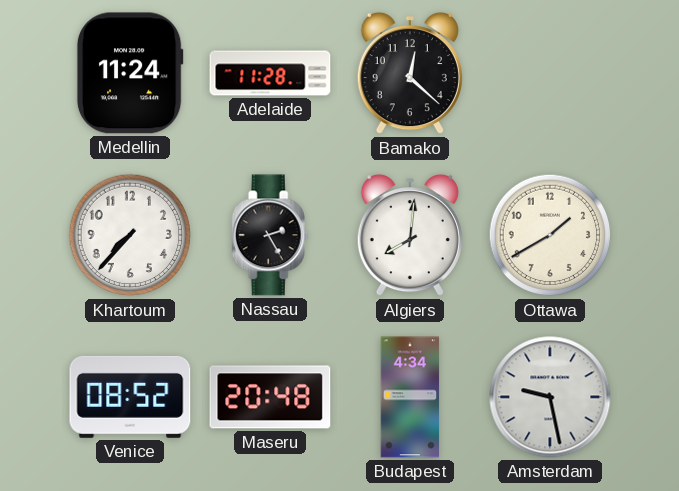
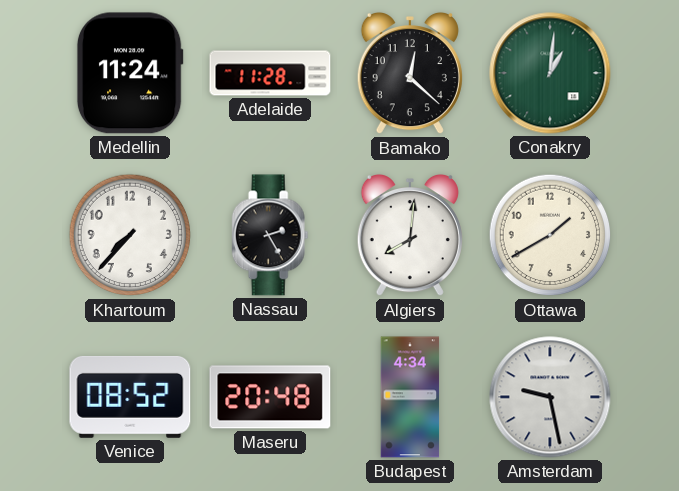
Conakry: none -> 1:01
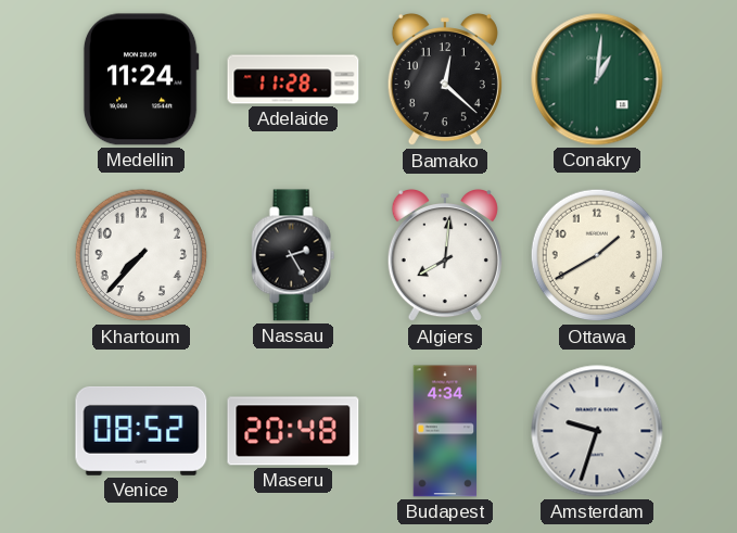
Amsterdam: 9:28 -> 9:33
